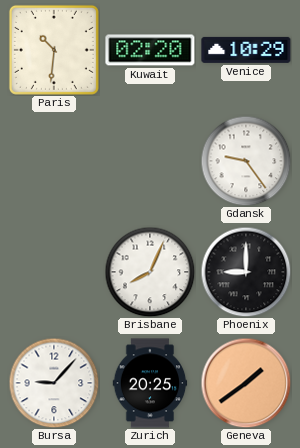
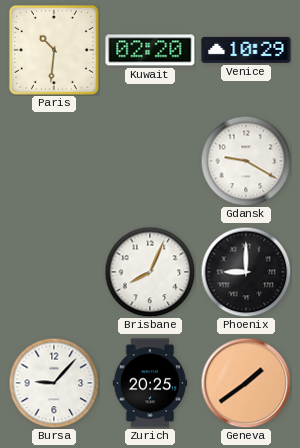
Gdansk: 9:24 -> 9:20
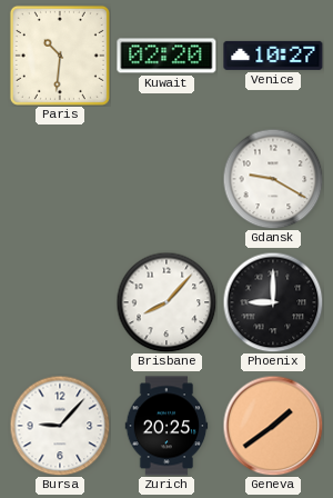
Venice: 10:29 -> 10:27
Brisbane: 8:04 -> 8:07
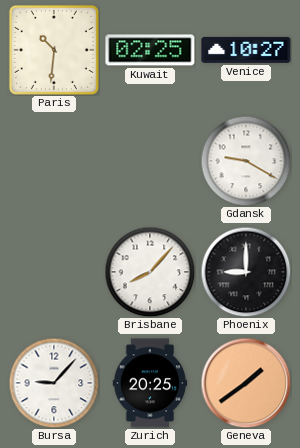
Kuwait: 02:20 -> 02:25
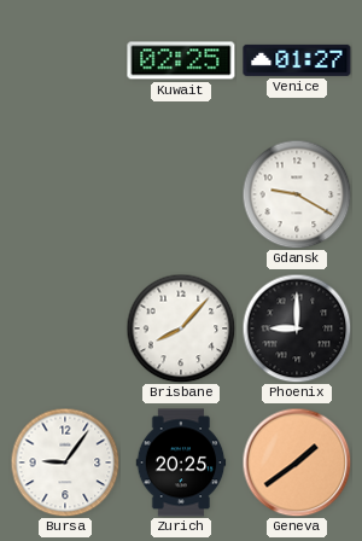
Paris: 10:31 -> none
Venice: 10:27 -> 01:27
Bursa: 9:07 -> 9:06
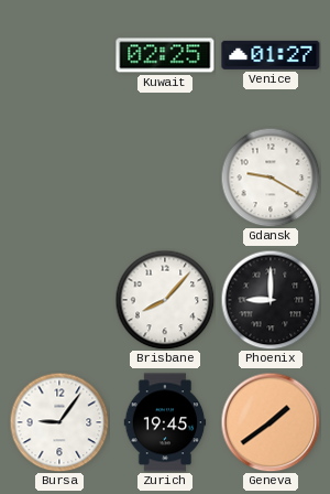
Zurich: 20:25 -> 19:45
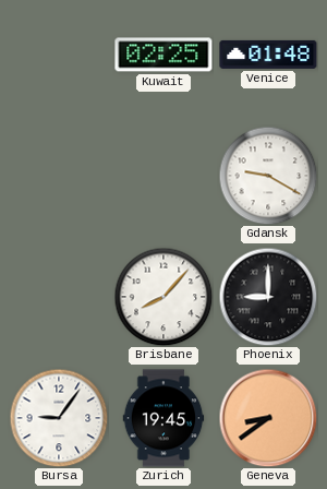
Venice: 01:27 -> 01:48
Geneva: 1:39 -> 8:39
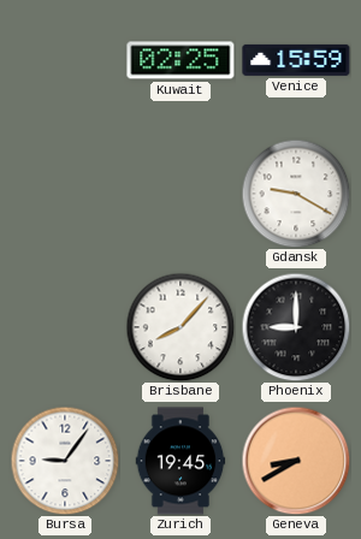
Venice: 01:48 -> 15:59
Geneva: 8:39 -> 8:40
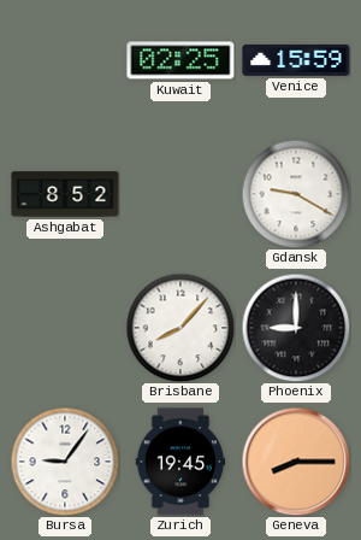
Ashgabat: none -> 8:52
Geneva: 8:40 -> 8:15
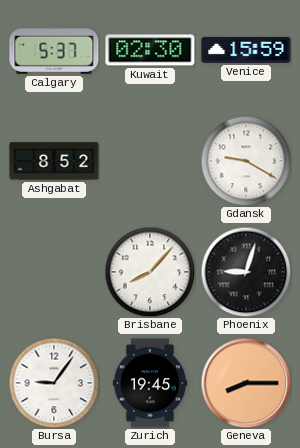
Calgary: none -> 5:37
Kuwait: 02:25 -> 02:30
Phoenix: 9:00 -> 9:03
